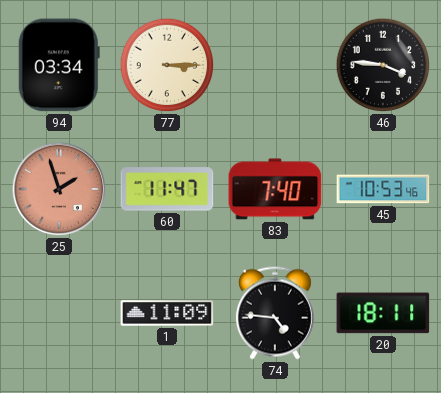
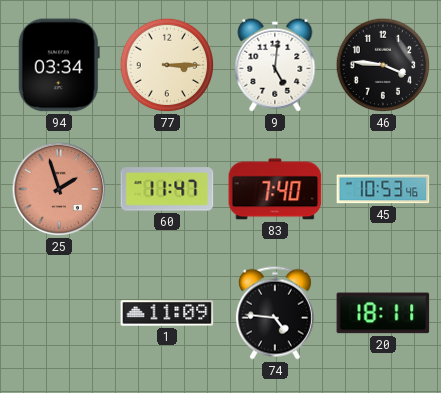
9: none -> 5:01
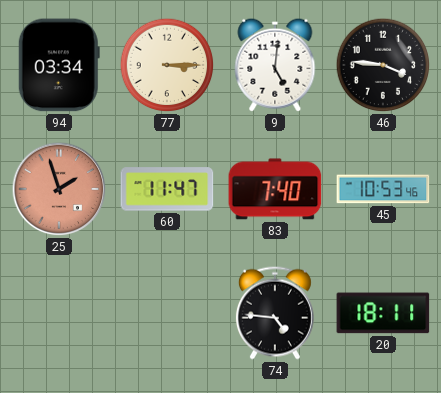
1: 11:09 -> none
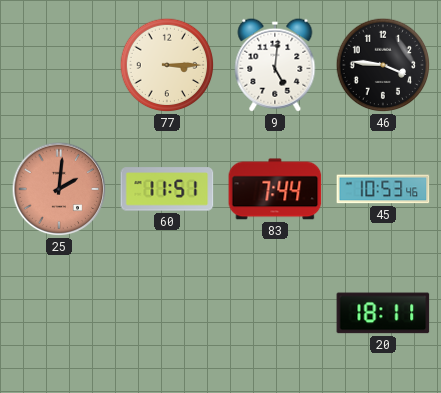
94: 03:34 -> none
25: 1:57 -> 2:01
60: 11:47 -> 11:51
83: 7:40 -> 7:44
74: 4:46 -> none
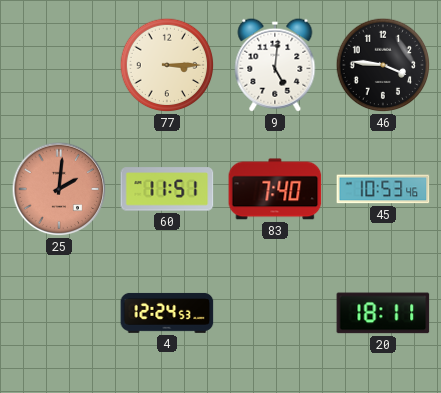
83: 7:44 -> 7:40
4: none -> 12:24
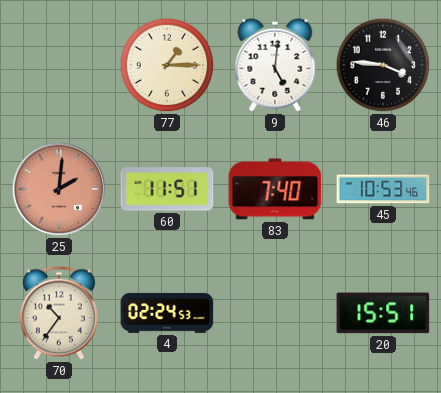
77: 3:15 -> 1:15
70: none -> 10:36
4: 12:24 -> 02:24
20: 18:11 -> 15:51
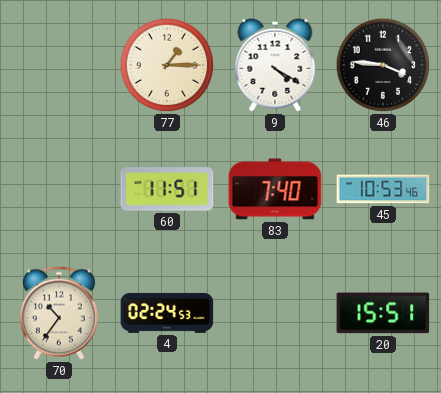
9: 5:01 -> 4:20
25: 2:01 -> none
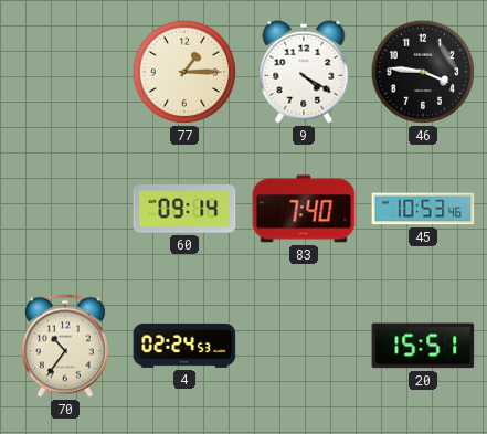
60: 11:51 -> 09:14
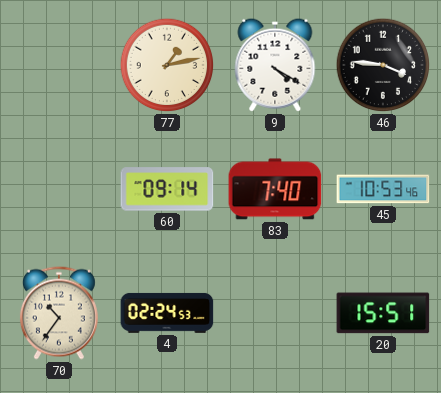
77: 1:15 -> 1:13
